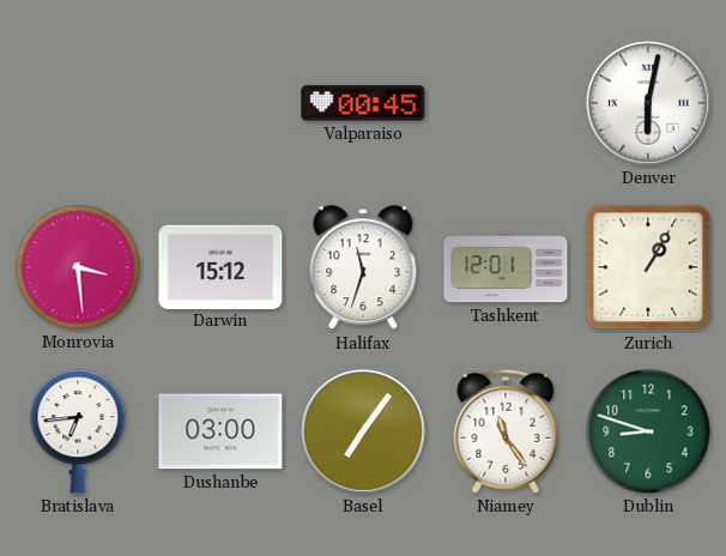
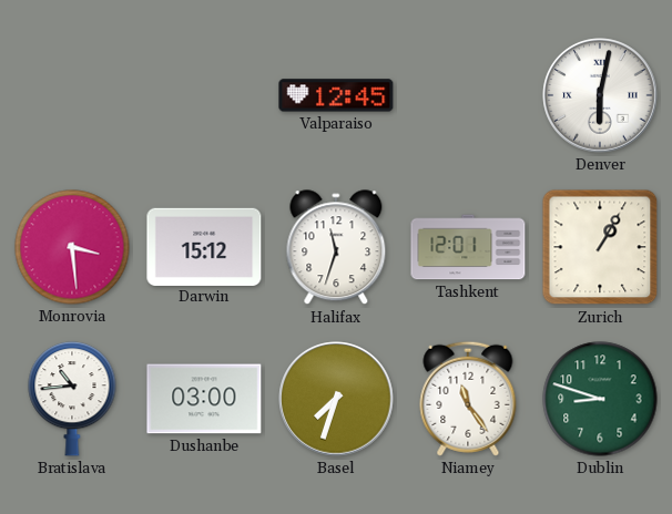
Valparaiso: 00:45 -> 12:45
Bratislava: 6:44 -> 10:44
Basel: 7:06 -> 7:33
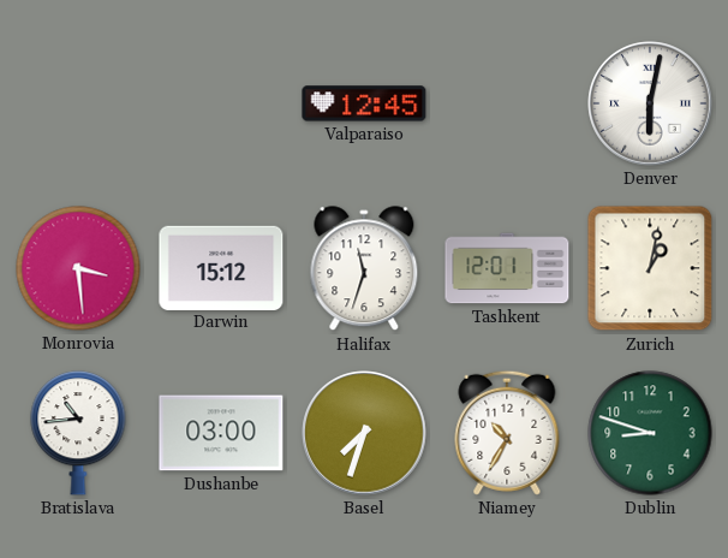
Zurich: 1:05 -> 1:02
Niamey: 11:24 -> 10:35
